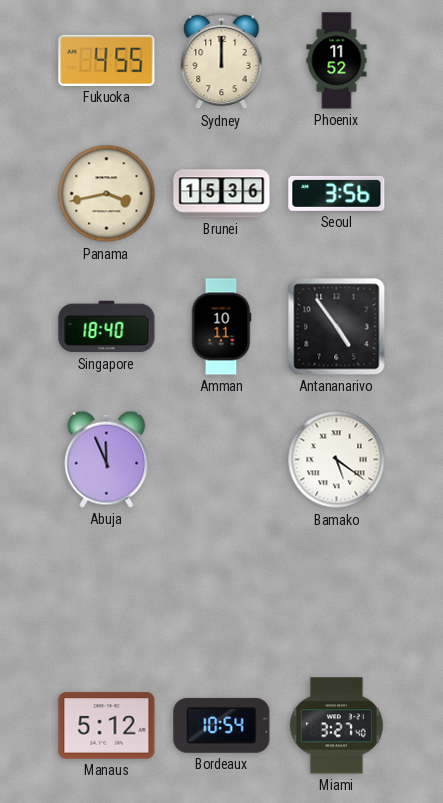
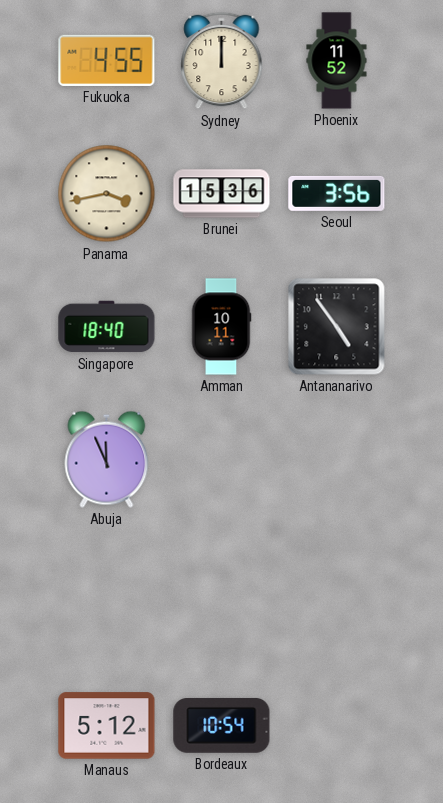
Bamako: 5:21 -> none
Miami: 3:27 -> none
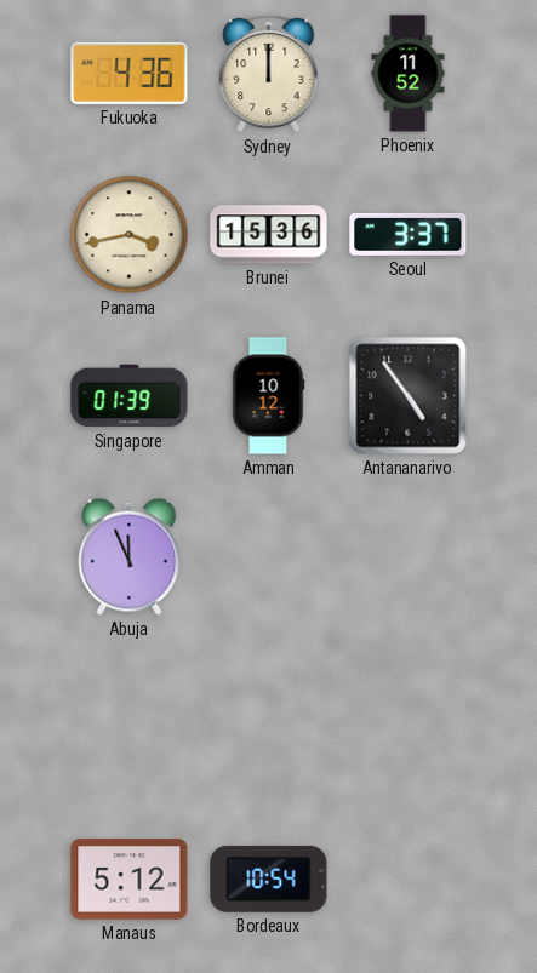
Fukuoka: 4:55 -> 4:36
Seoul: 3:56 -> 3:37
Singapore: 18:40 -> 01:39
Amman: 10:11 -> 10:12
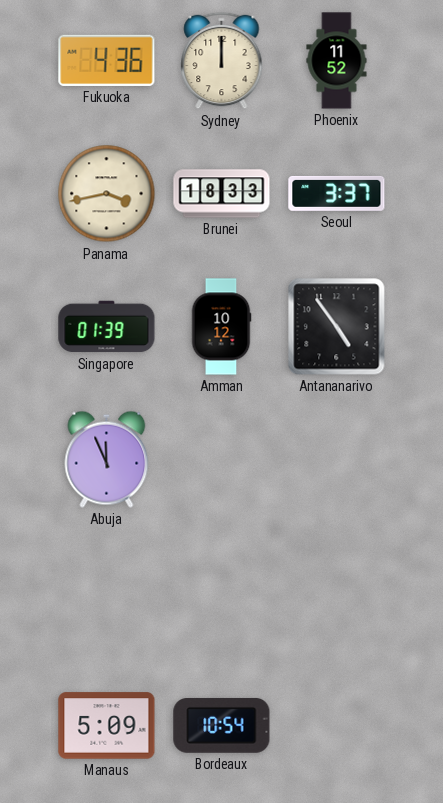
Brunei: 15:36 -> 18:33
Manaus: 5:12 -> 5:09
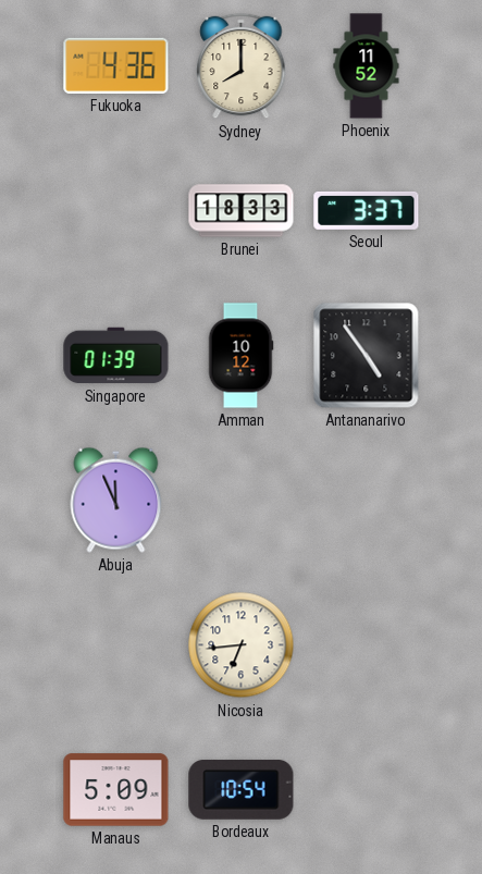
Sydney: 12:00 -> 8:00
Panama: 3:43 -> none
Nicosia: none -> 6:44
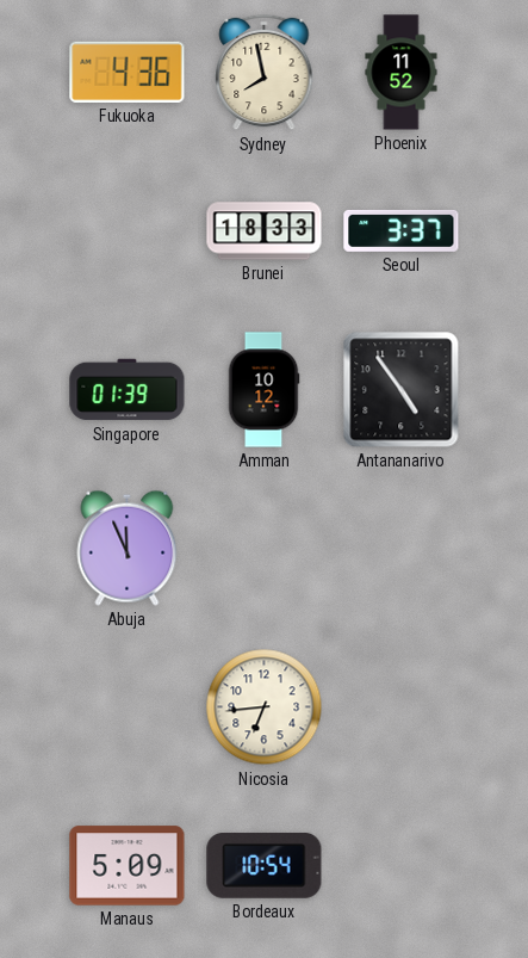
Sydney: 8:00 -> 7:58
